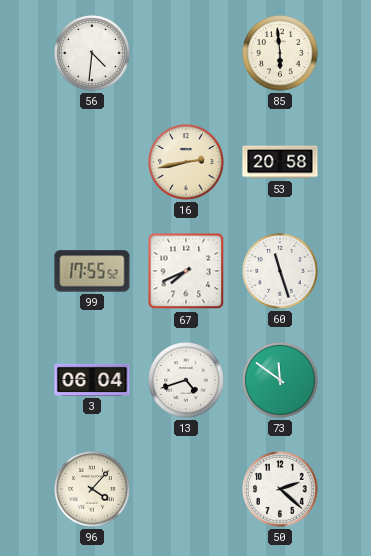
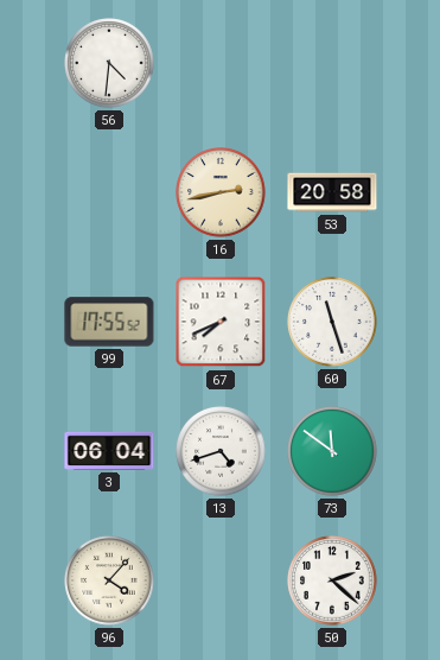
85: 5:59 -> none
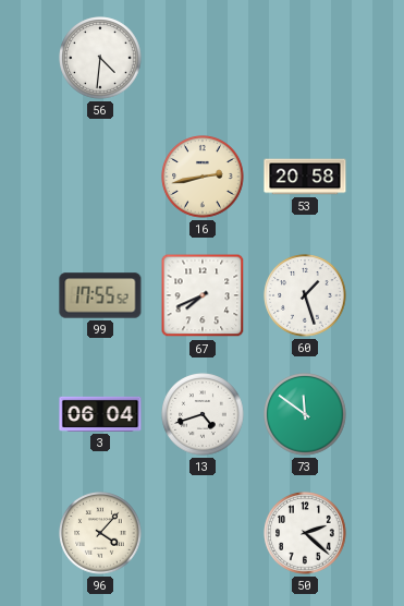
60: 11:27 -> 1:27
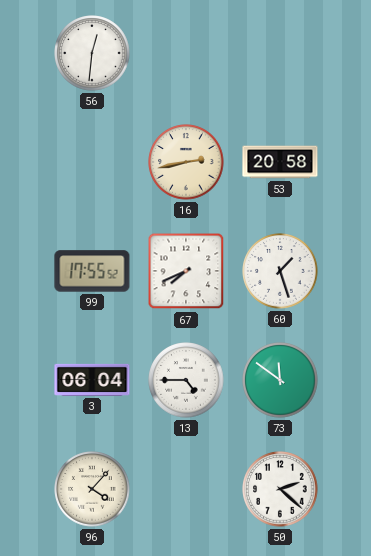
56: 4:31 -> 12:31
13: 4:42 -> 4:45
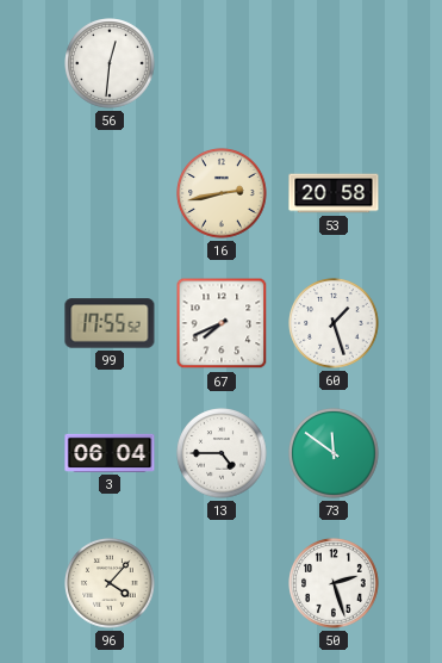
50: 2:22 -> 2:27
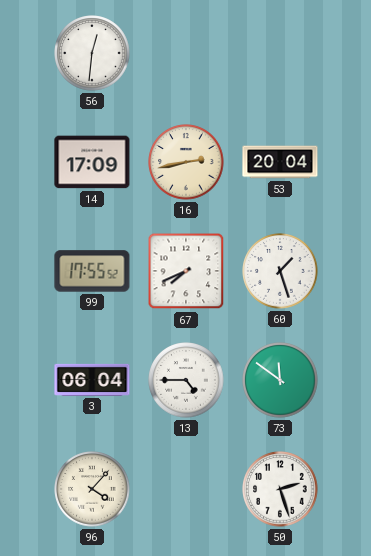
14: none -> 17:09
53: 20:58 -> 20:04
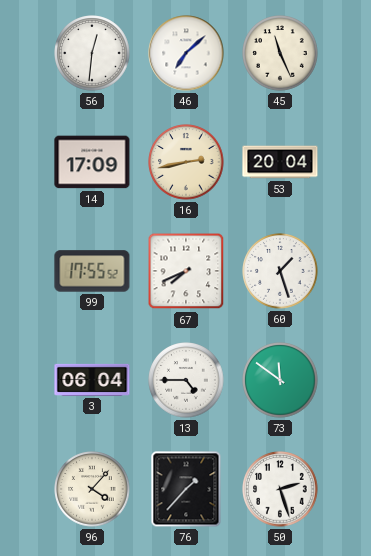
46: none -> 7:08
45: none -> 11:26
76: none -> 1:37
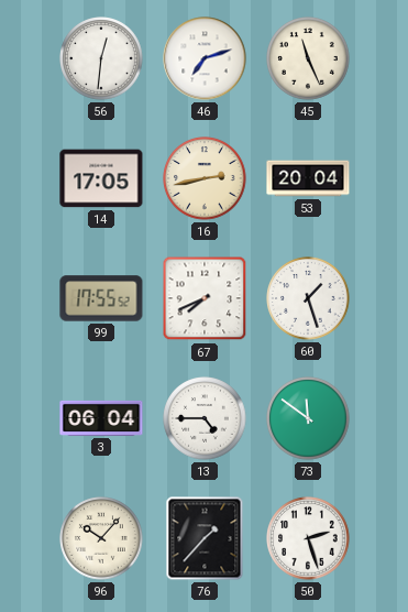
46: 7:08 -> 7:12
14: 17:09 -> 17:05
96: 4:07 -> 10:07
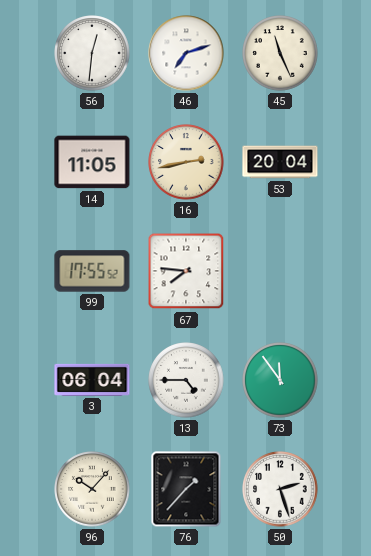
14: 17:05 -> 11:05
67: 7:41 -> 7:46
60: 1:27 -> none
73: 11:51 -> 11:54
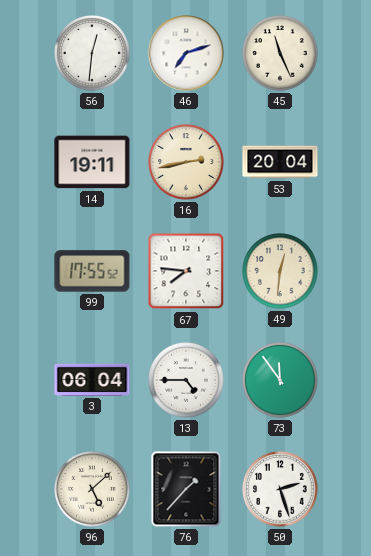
14: 11:05 -> 19:11
49: none -> 12:31
96: 10:07 -> 5:08
